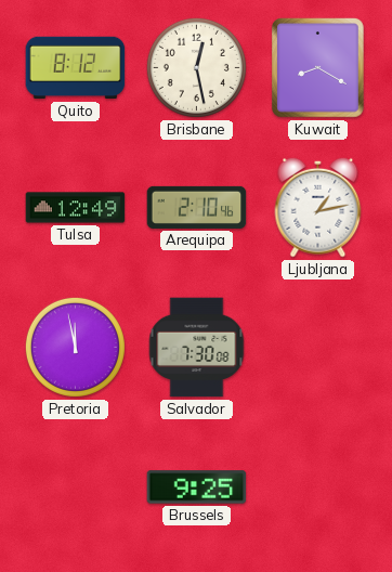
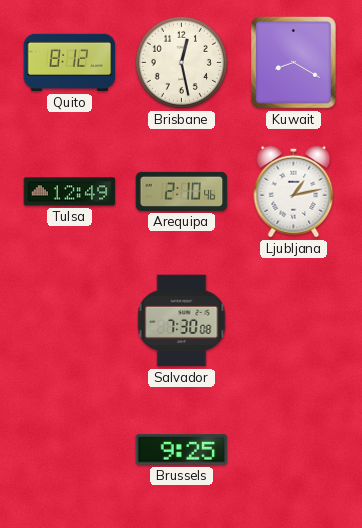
Pretoria: 11:58 -> none
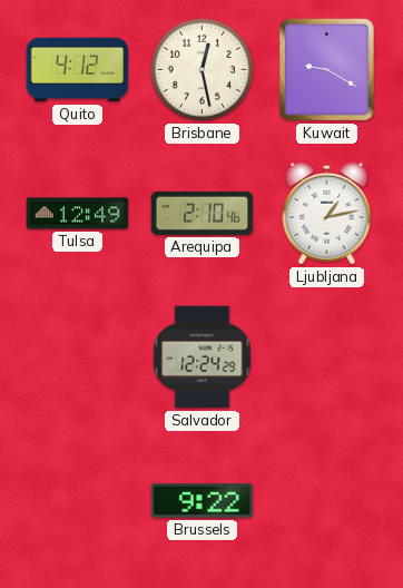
Quito: 8:12 -> 4:12
Kuwait: 8:20 -> 9:20
Salvador: 7:30 -> 12:24
Brussels: 9:25 -> 9:22
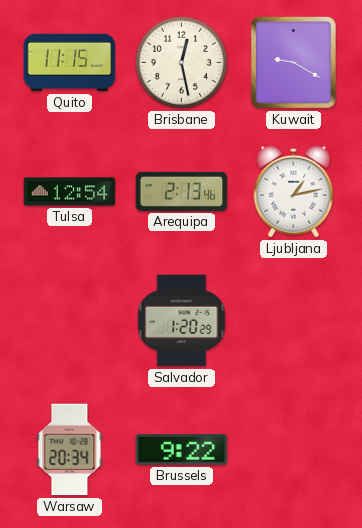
Quito: 4:12 -> 11:15
Tulsa: 12:49 -> 12:54
Arequipa: 2:10 -> 2:13
Salvador: 12:24 -> 1:20
Warsaw: none -> 20:34
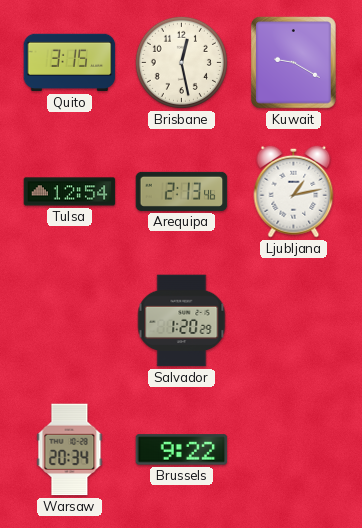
Quito: 11:15 -> 3:15
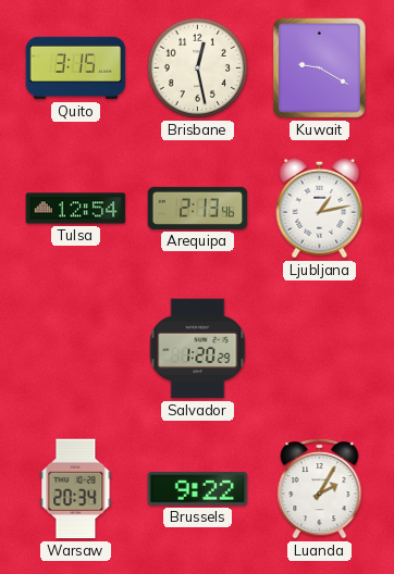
Luanda: none -> 2:05
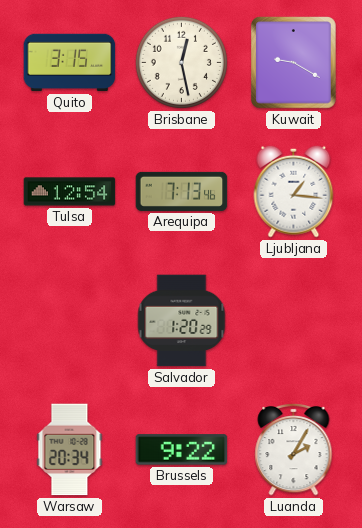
Arequipa: 2:13 -> 7:13
Ljubljana: 1:13 -> 1:16
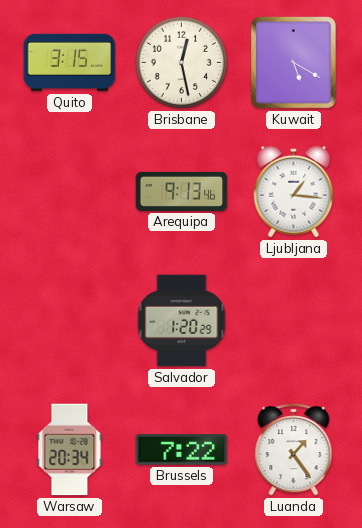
Kuwait: 9:20 -> 5:20
Tulsa: 12:54 -> none
Arequipa: 7:13 -> 9:13
Brussels: 9:22 -> 7:22
Luanda: 2:05 -> 1:24
